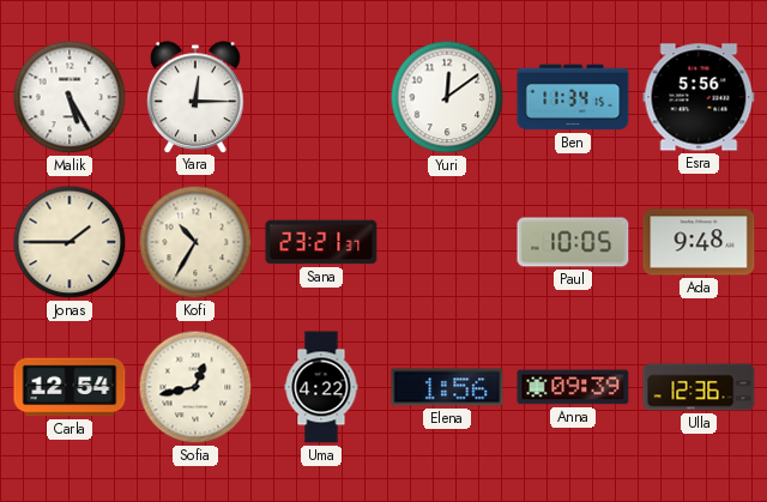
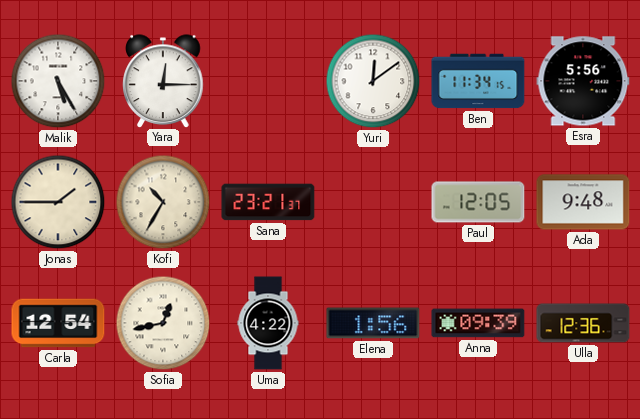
Paul: 10:05 -> 12:05
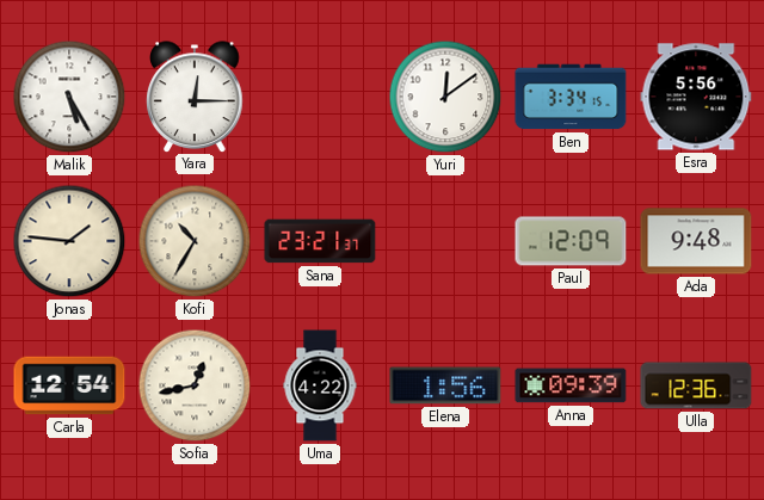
Ben: 11:34 -> 3:34
Jonas: 1:45 -> 1:46
Paul: 12:05 -> 12:09
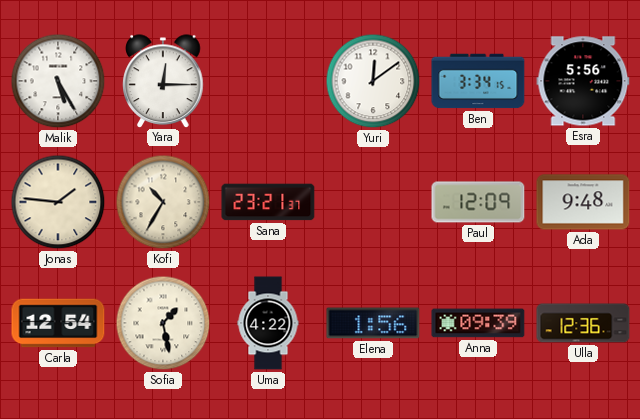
Sofia: 12:43 -> 1:28
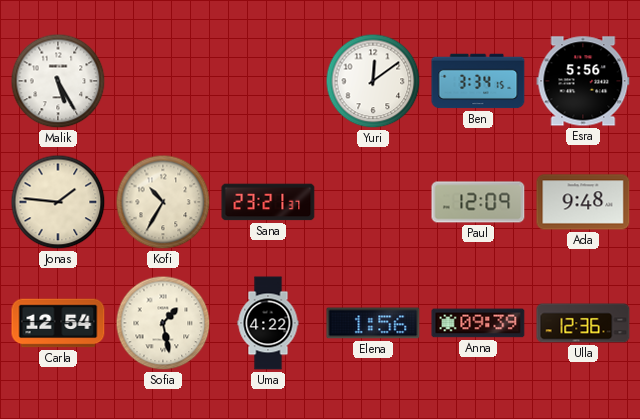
Yara: 12:15 -> none
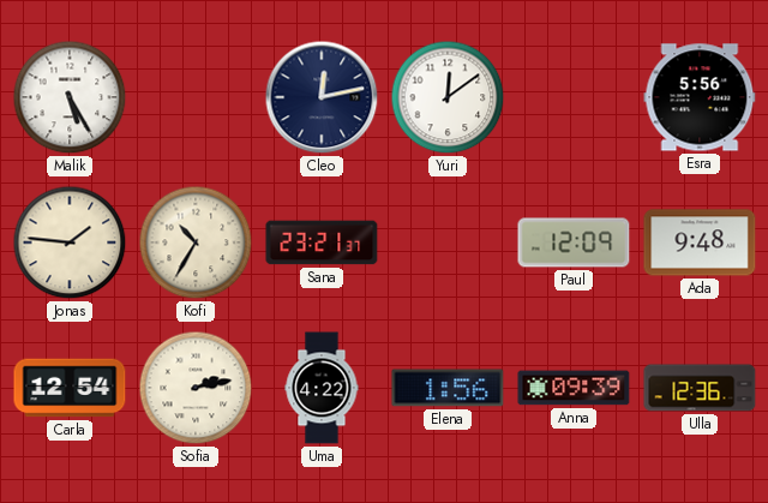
Cleo: none -> 12:13
Ben: 3:34 -> none
Sofia: 1:28 -> 2:13
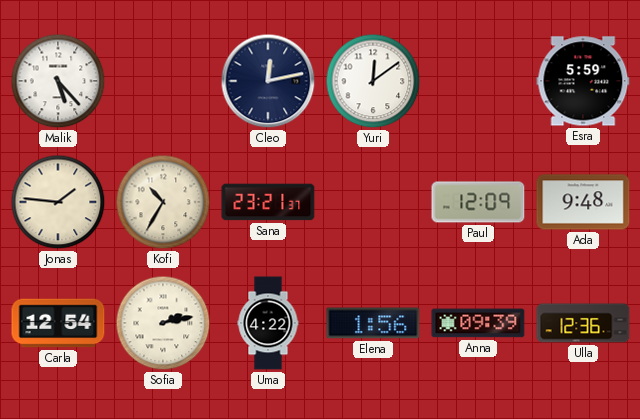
Malik: 5:25 -> 5:23
Esra: 5:56 -> 5:59
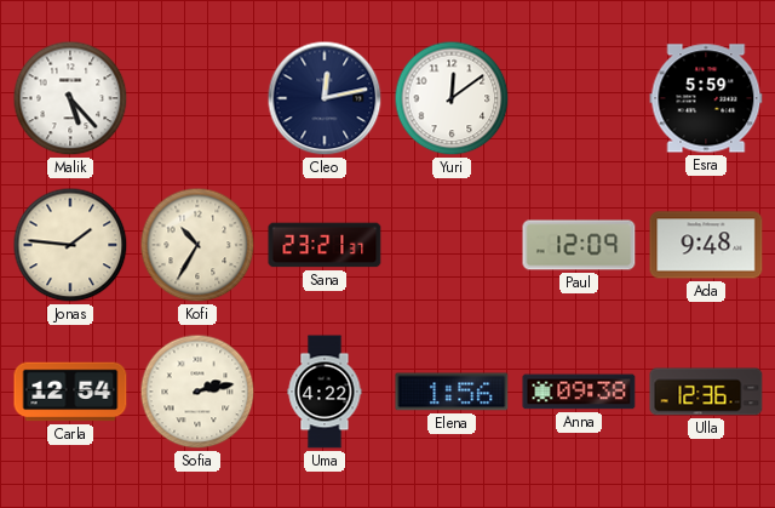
Anna: 09:39 -> 09:38
